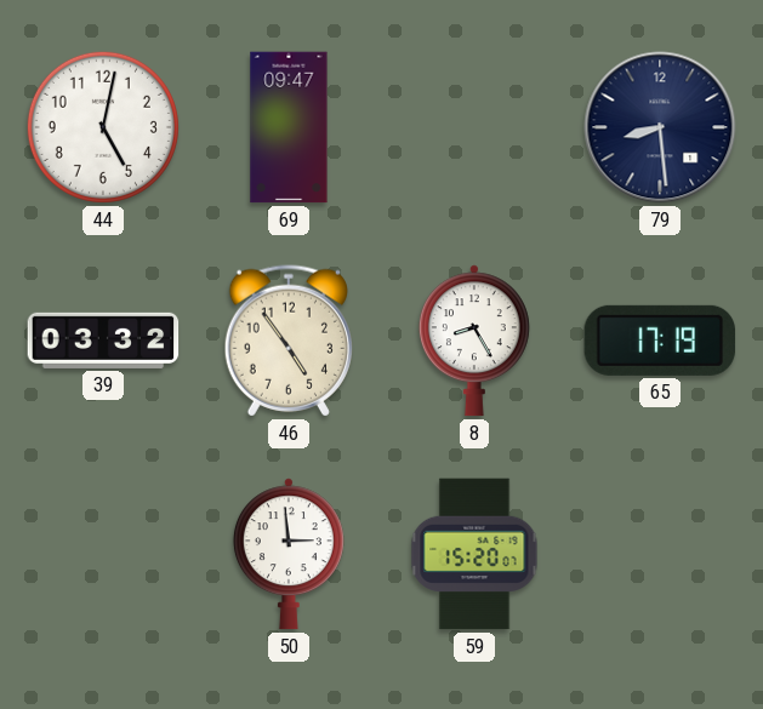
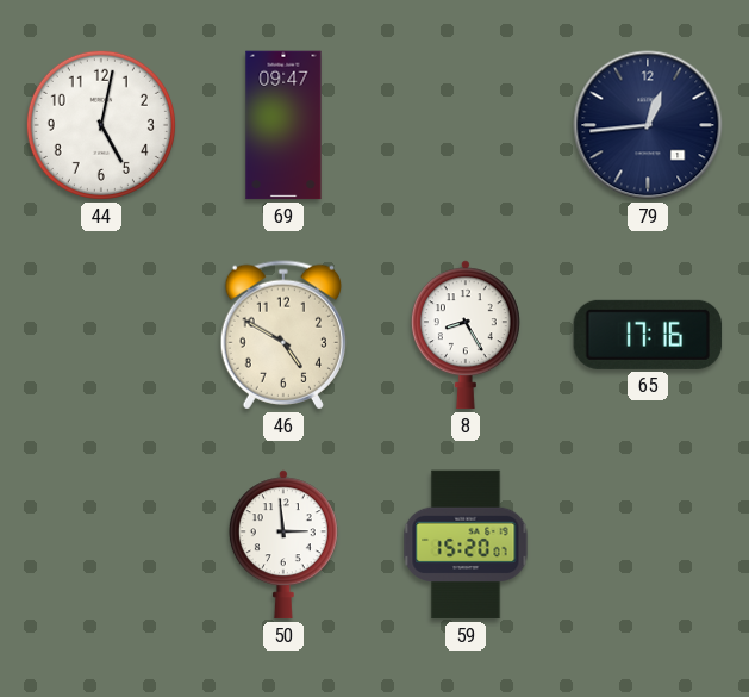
79: 8:29 -> 12:44
39: 03:32 -> none
46: 4:54 -> 4:50
65: 17:19 -> 17:16
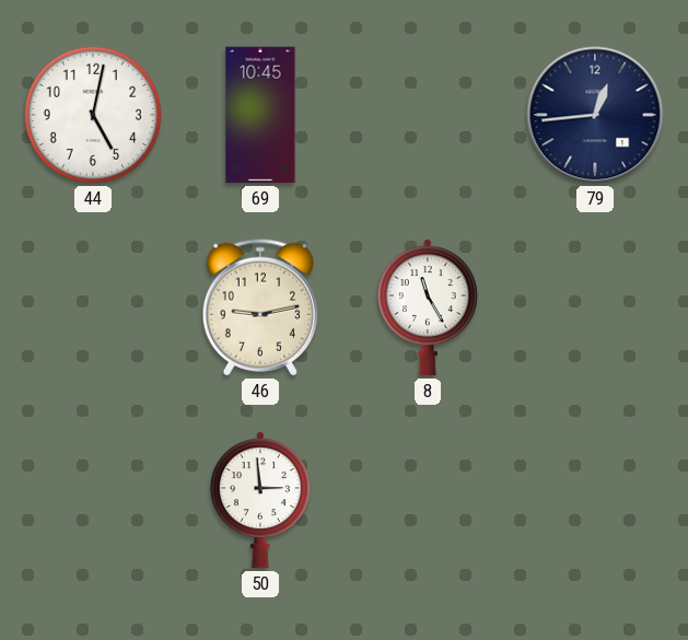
69: 09:47 -> 10:45
46: 4:50 -> 9:13
8: 8:25 -> 11:25
65: 17:16 -> none
59: 15:20 -> none
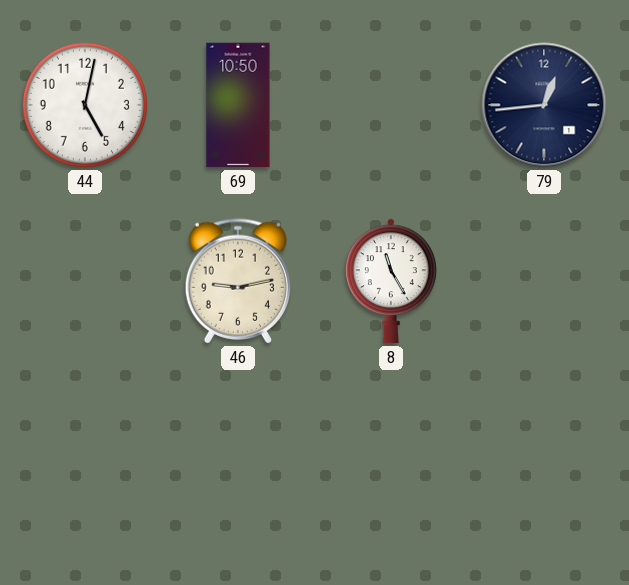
69: 10:45 -> 10:50
50: 2:59 -> none
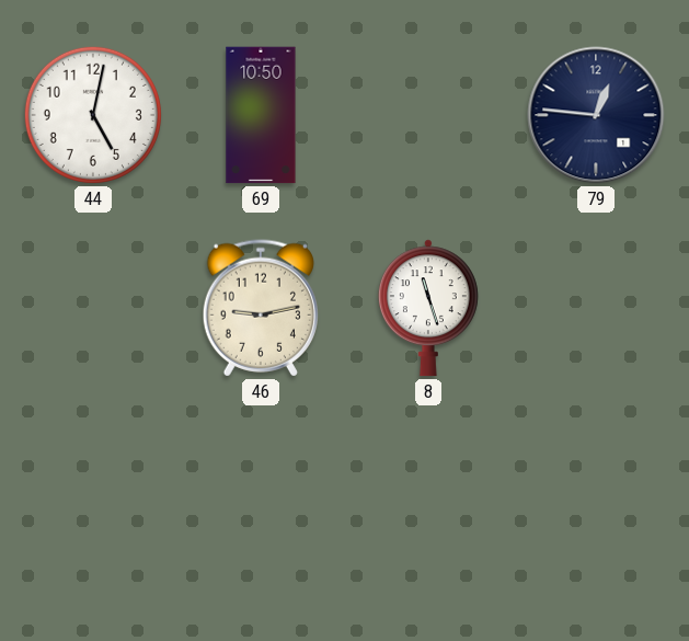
79: 12:44 -> 12:46
8: 11:25 -> 11:27
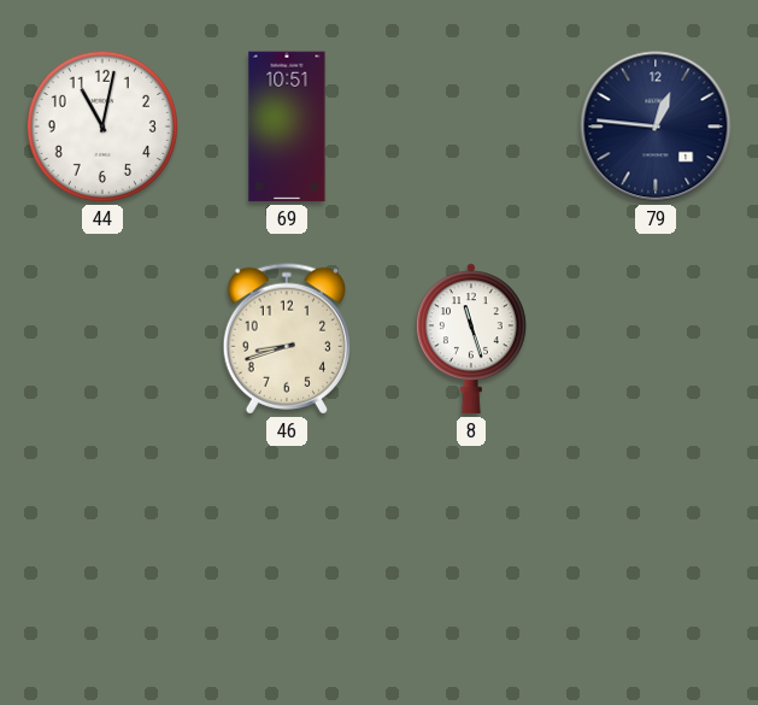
44: 5:02 -> 11:02
69: 10:50 -> 10:51
46: 9:13 -> 8:42
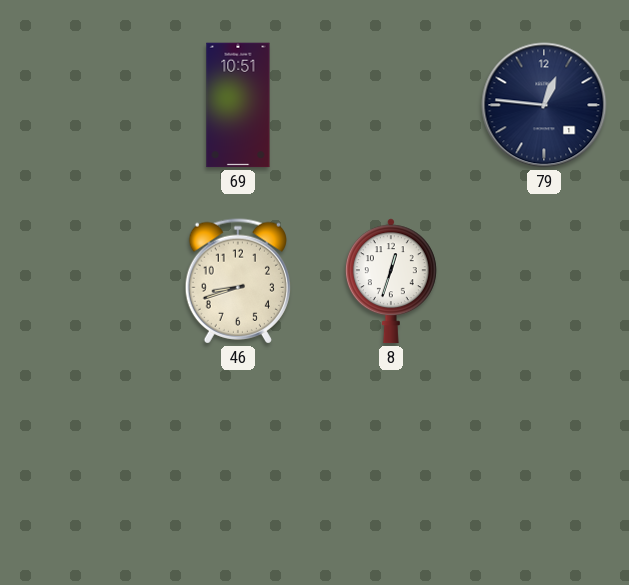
44: 11:02 -> none
8: 11:27 -> 12:33
